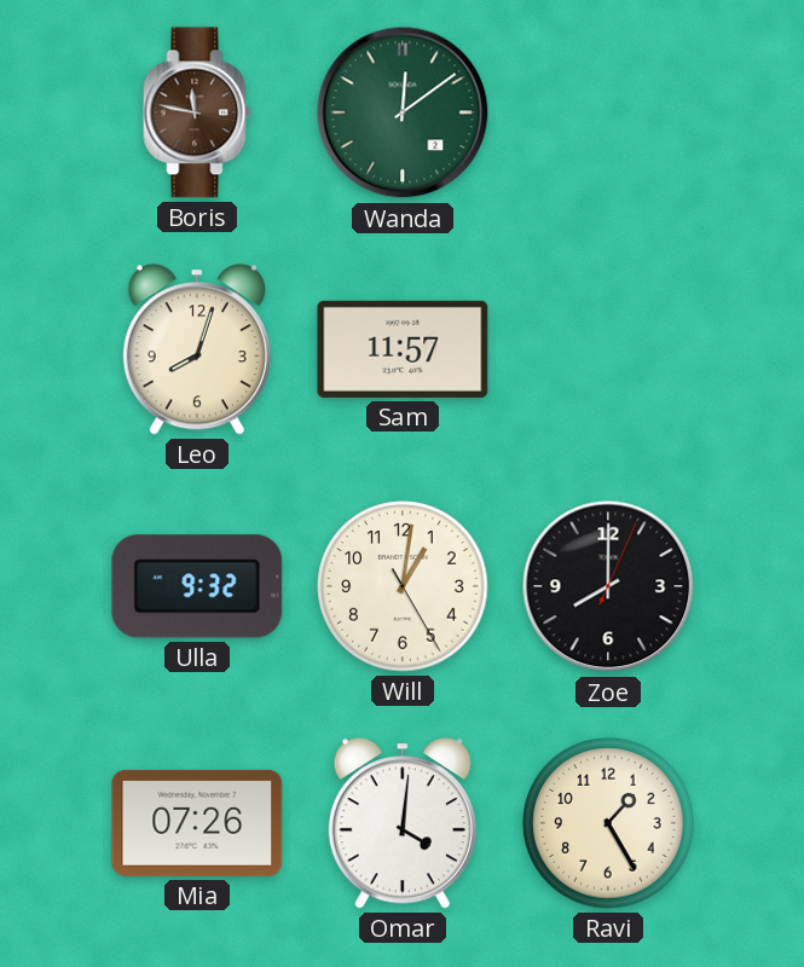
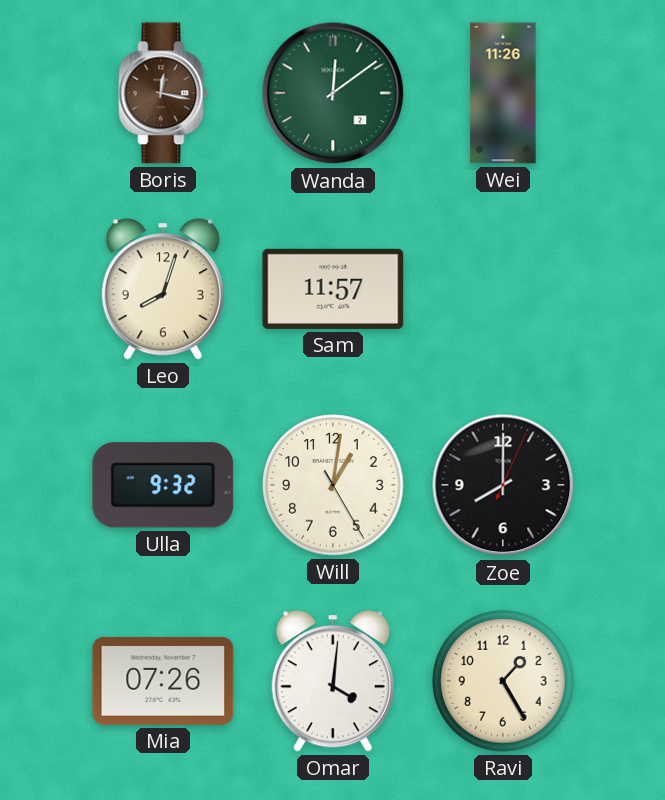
Boris: 11:47 -> 12:17
Wei: none -> 11:26
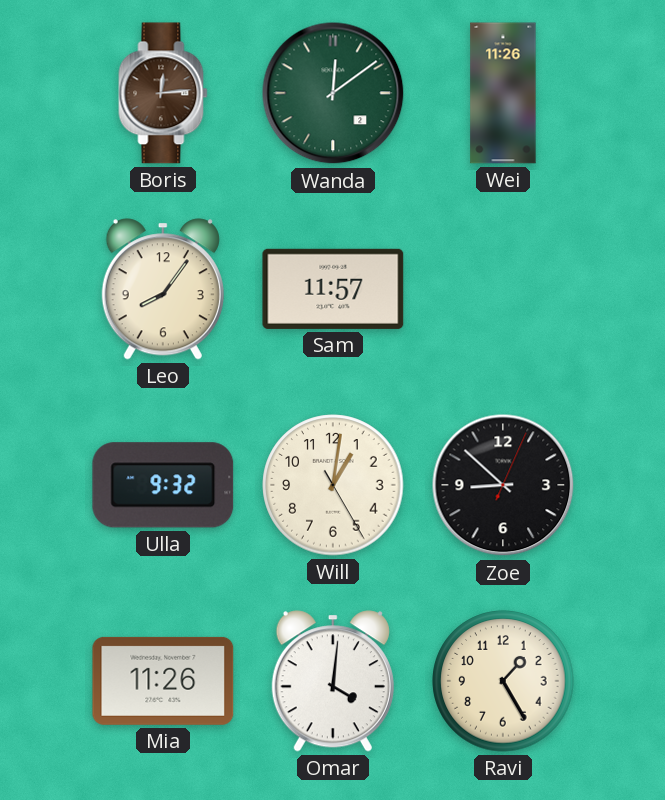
Boris: 12:17 -> 12:14
Leo: 8:03 -> 8:06
Zoe: 8:00 -> 8:52
Mia: 07:26 -> 11:26
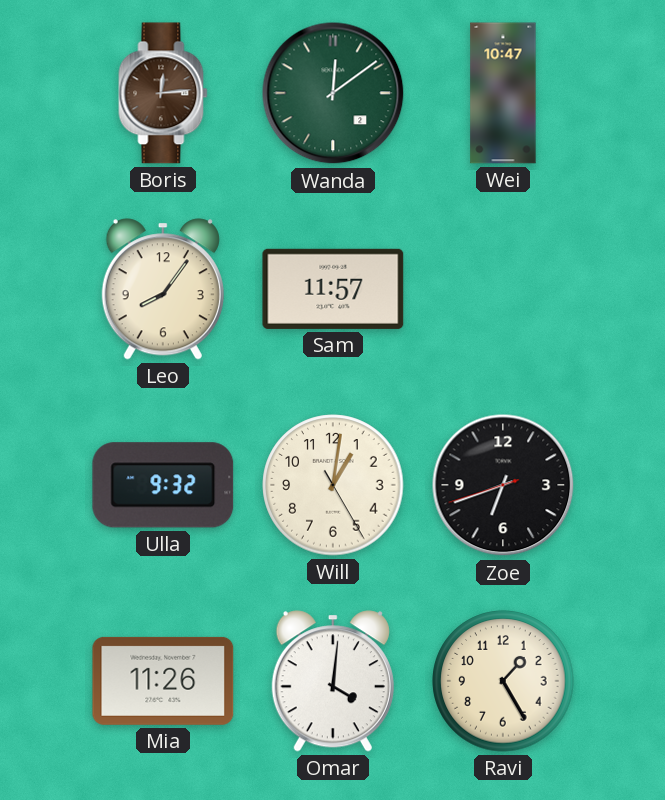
Wei: 11:26 -> 10:47
Zoe: 8:52 -> 6:41
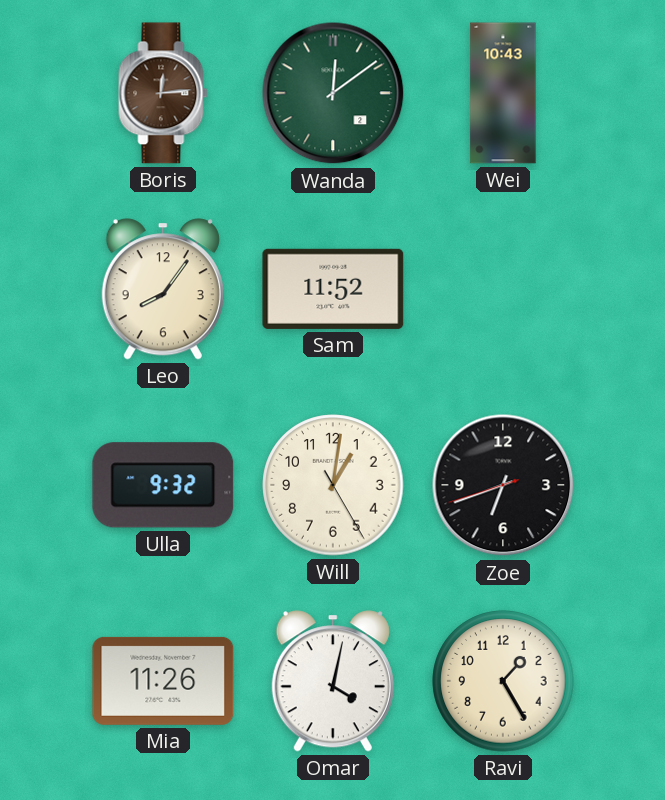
Wei: 10:47 -> 10:43
Sam: 11:57 -> 11:52
Omar: 4:01 -> 4:02
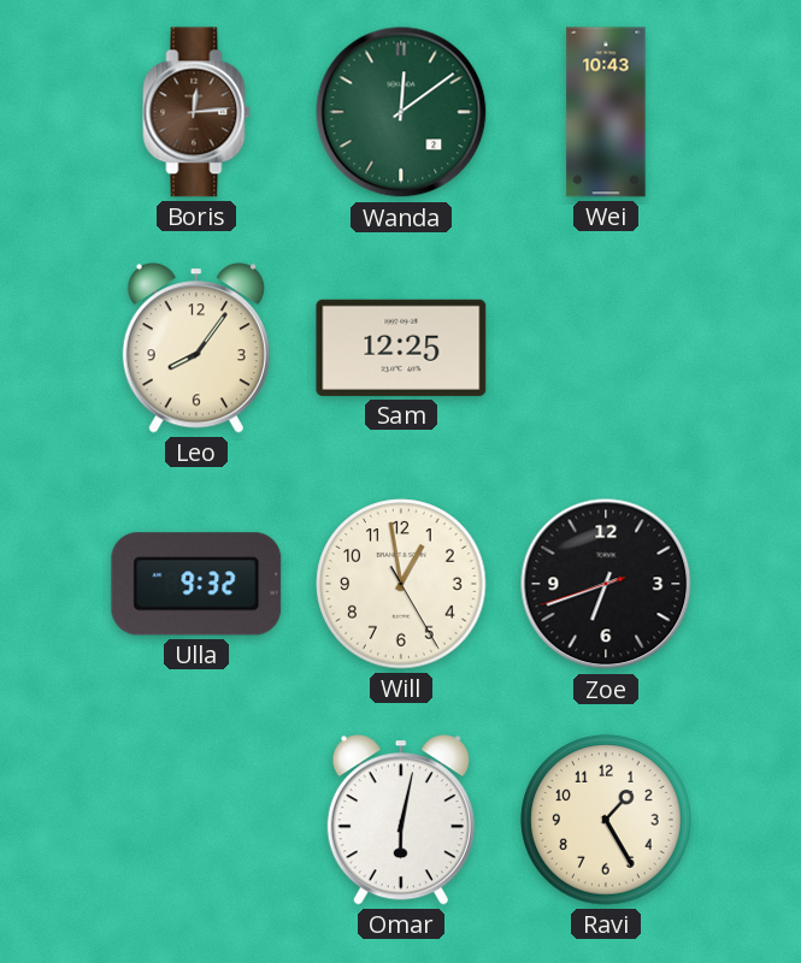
Sam: 11:52 -> 12:25
Will: 1:01 -> 12:58
Mia: 11:26 -> none
Omar: 4:02 -> 6:02
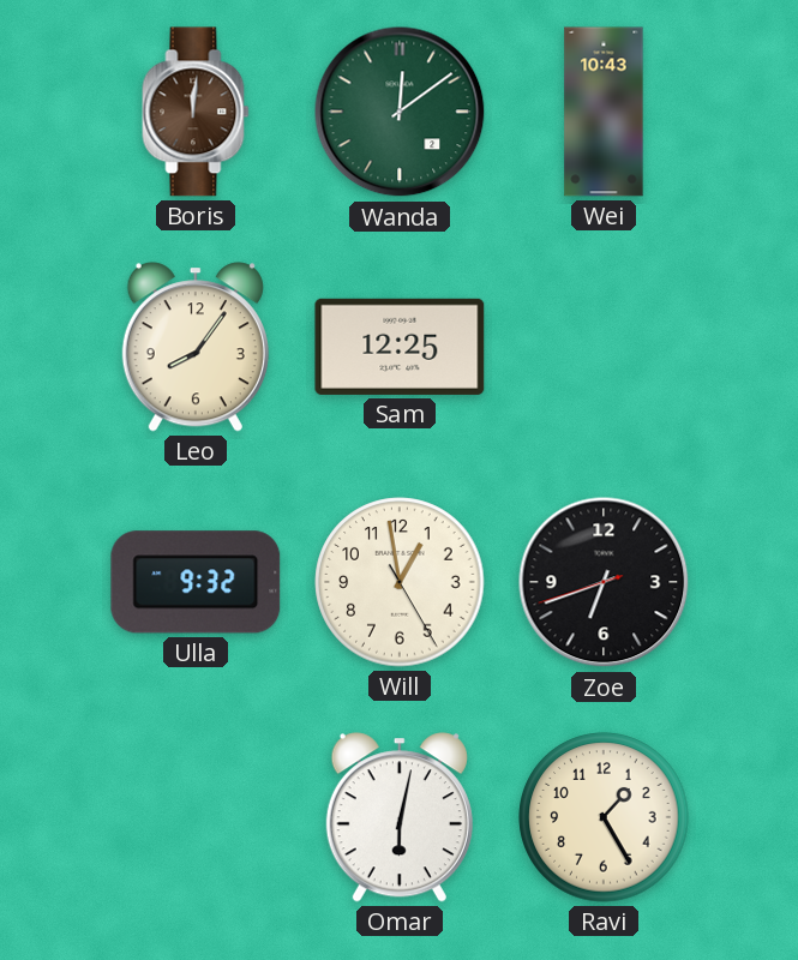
Boris: 12:14 -> 12:01
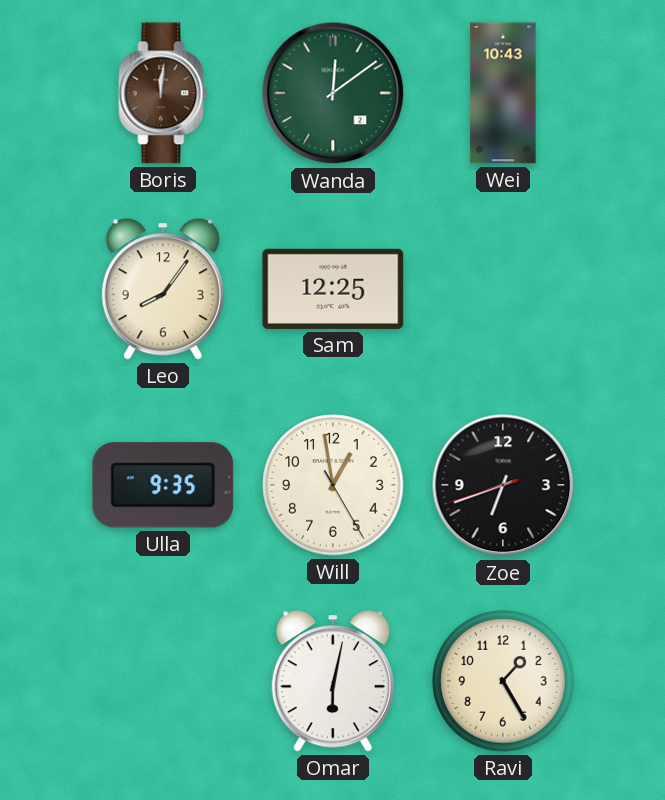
Ulla: 9:32 -> 9:35
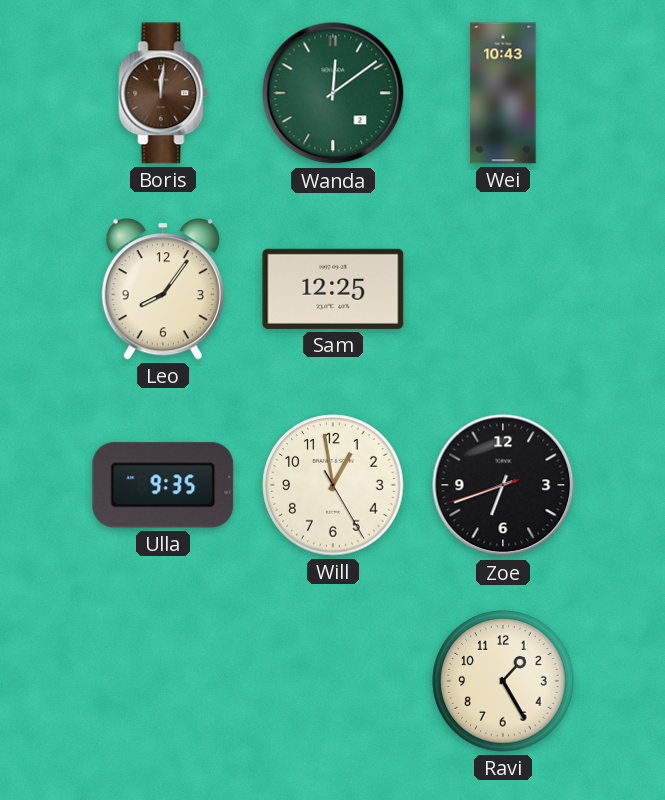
Omar: 6:02 -> none
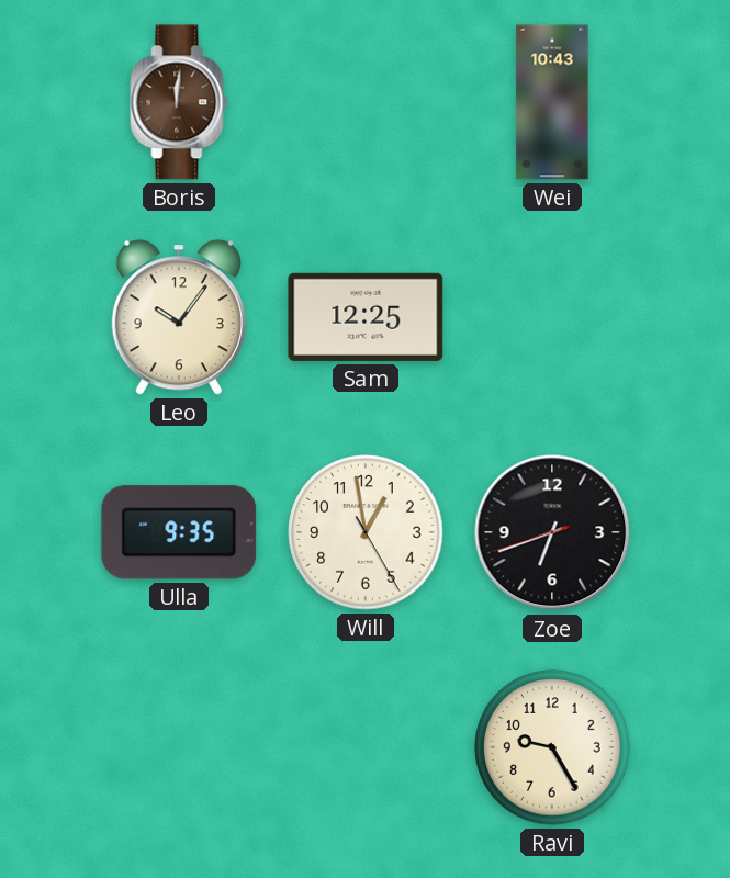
Wanda: 12:09 -> none
Leo: 8:06 -> 10:06
Ravi: 1:25 -> 9:25
